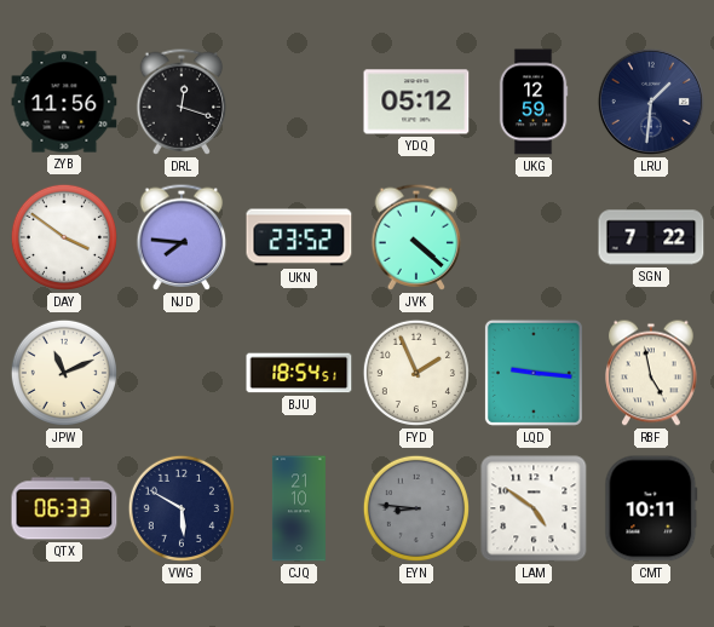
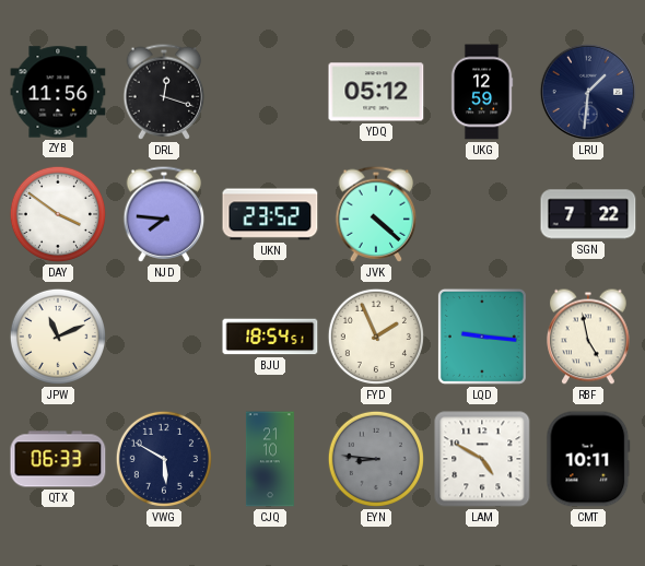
LAM: 4:51 -> 4:50
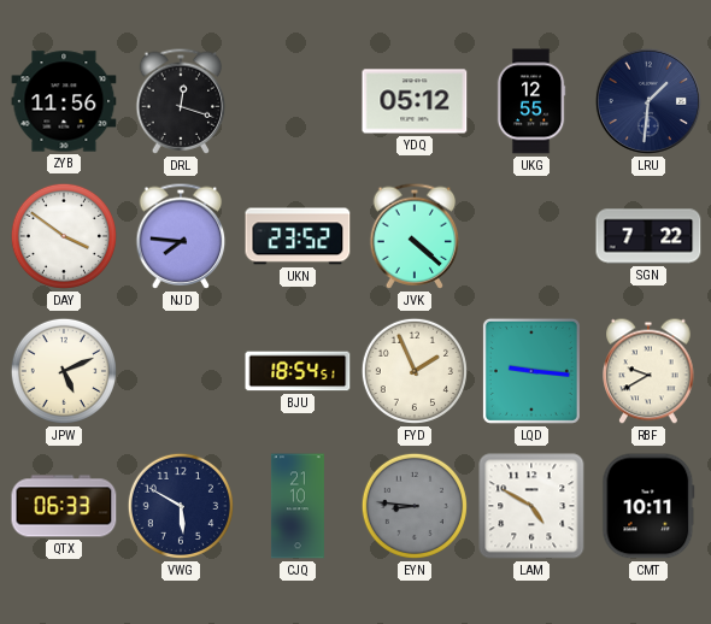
UKG: 12:59 -> 12:55
JPW: 11:11 -> 5:11
RBF: 4:58 -> 9:40
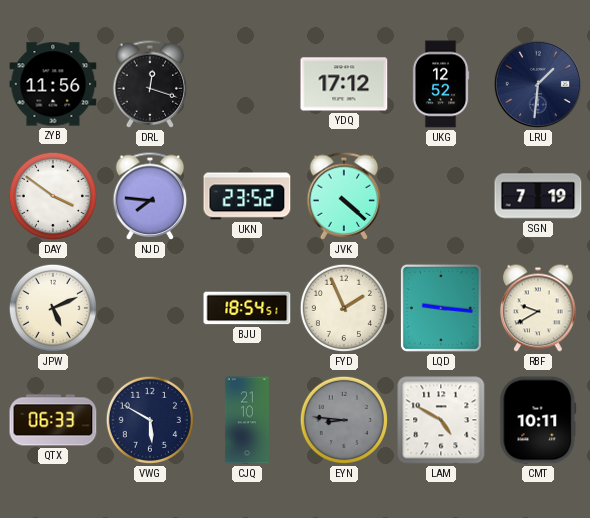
YDQ: 05:12 -> 17:12
UKG: 12:55 -> 12:52
SGN: 7:22 -> 7:19
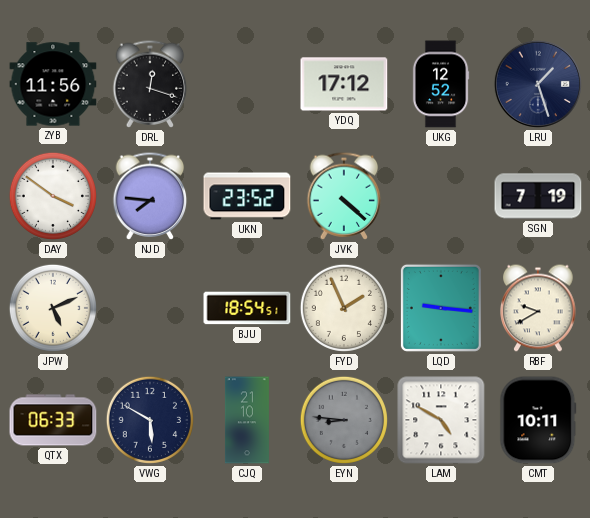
LRU: 1:31 -> 1:27
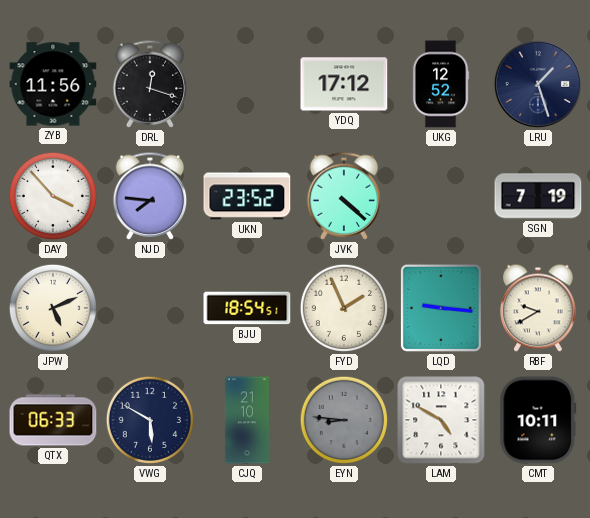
DAY: 3:51 -> 3:53
